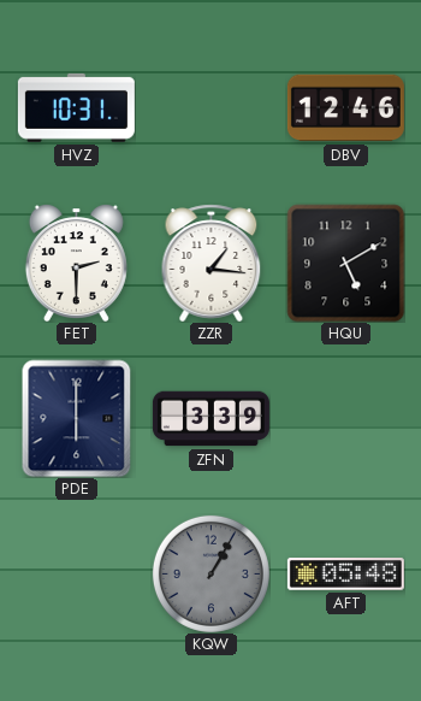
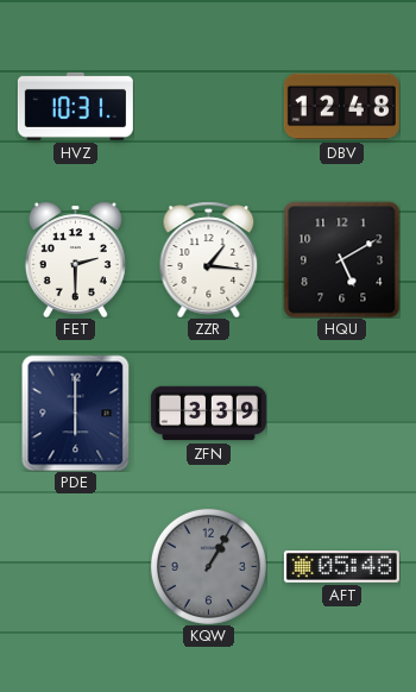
DBV: 12:46 -> 12:48
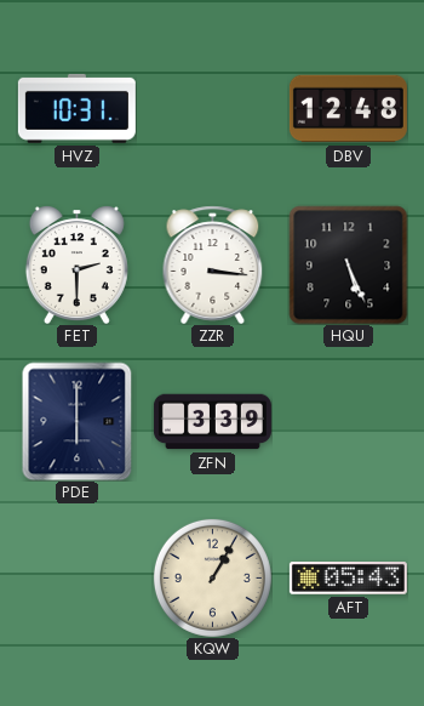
ZZR: 1:16 -> 3:16
HQU: 5:10 -> 5:26
KQW dial: grey -> cream
AFT: 05:48 -> 05:43
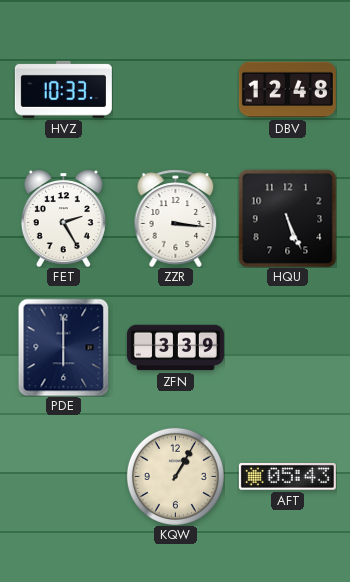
HVZ: 10:31 -> 10:33
FET: 2:30 -> 2:25
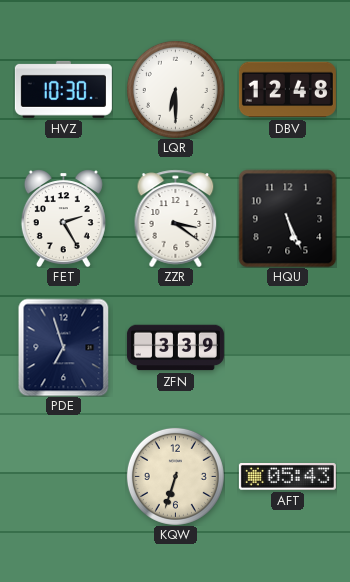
HVZ: 10:33 -> 10:30
LQR: none -> 6:30
ZZR: 3:16 -> 3:21
PDE: 6:00 -> 6:57
KQW: 1:05 -> 6:33
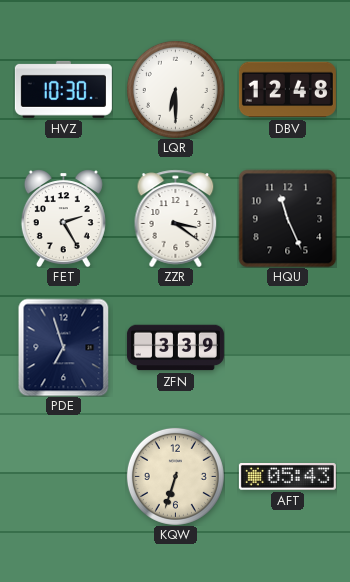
HQU: 5:26 -> 11:26
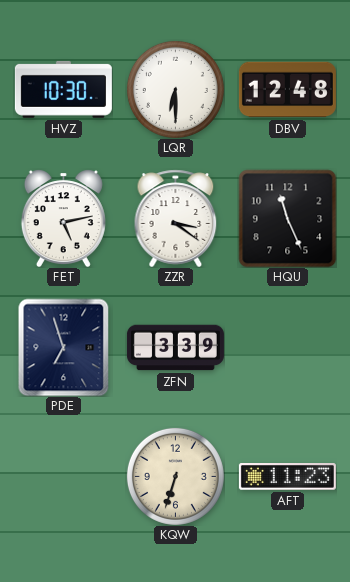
FET: 2:25 -> 5:13
AFT: 05:43 -> 11:23
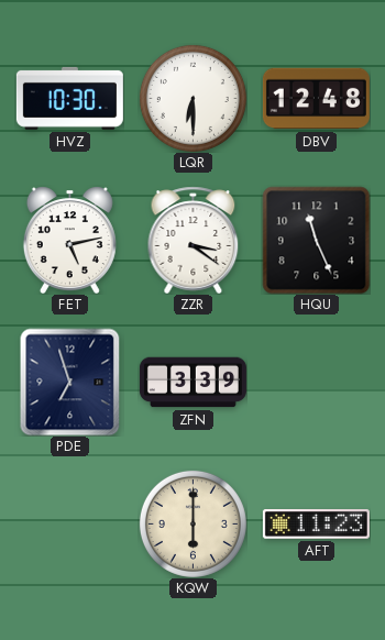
KQW: 6:33 -> 6:00
